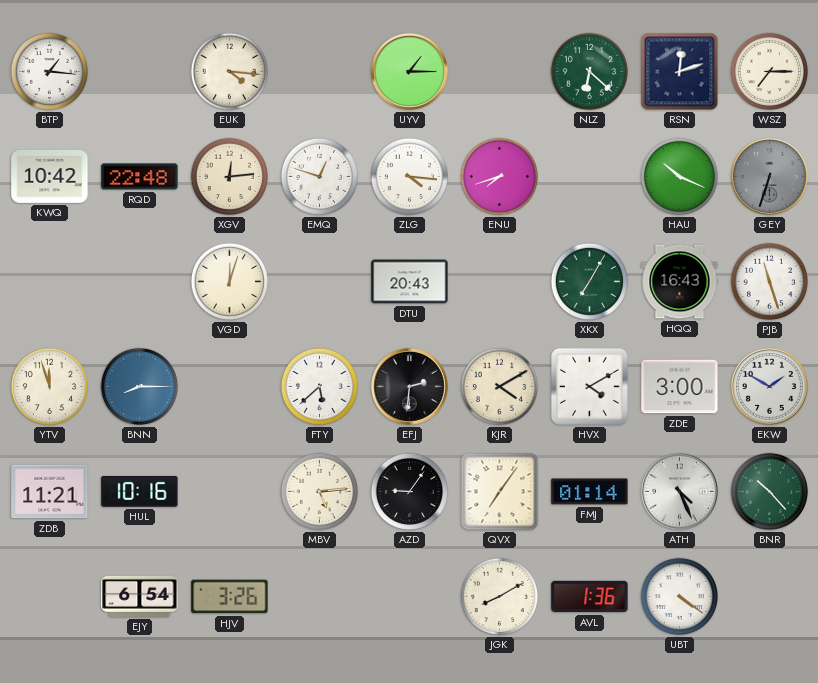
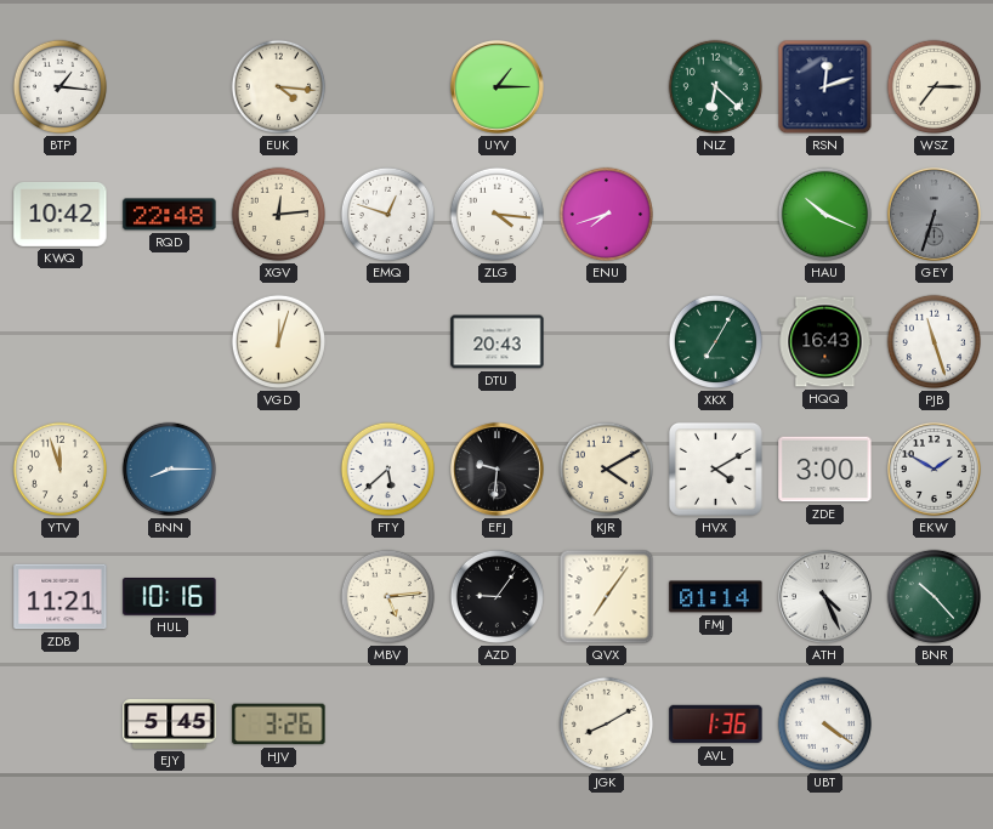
EFJ: 2:31 -> 9:31
EJY: 6:54 -> 5:45
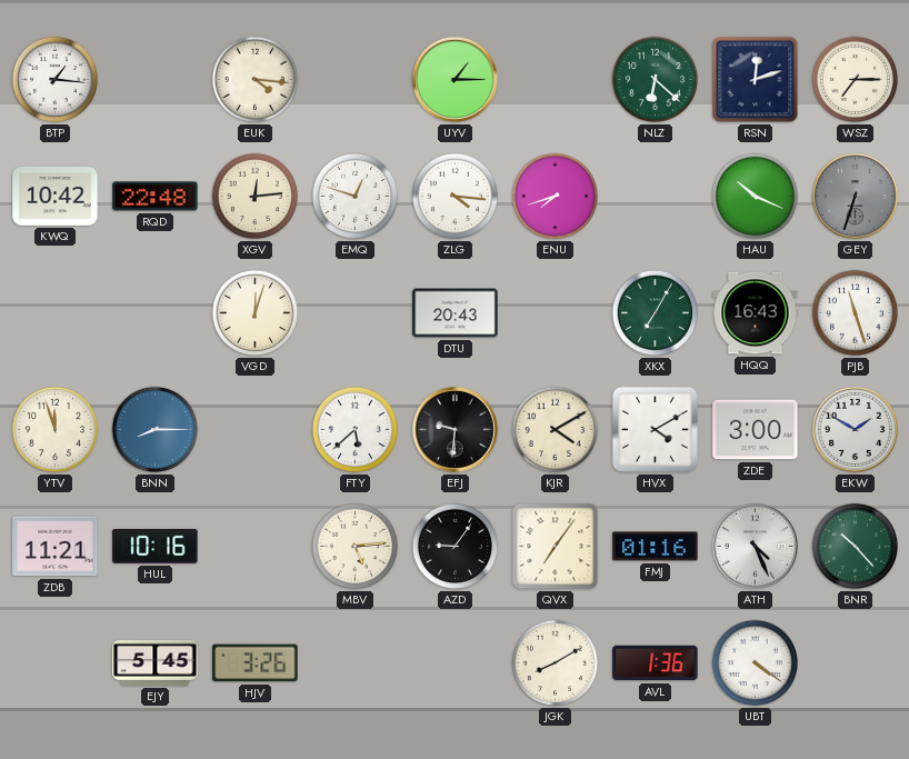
FMJ: 01:14 -> 01:16
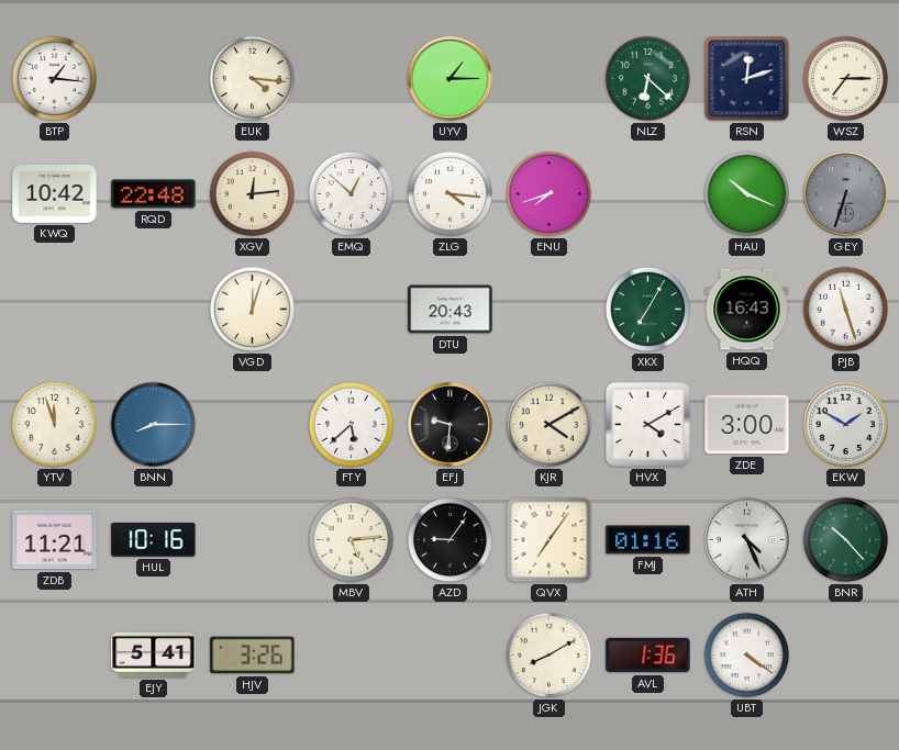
EMQ: 12:48 -> 12:52
EJY: 5:45 -> 5:41
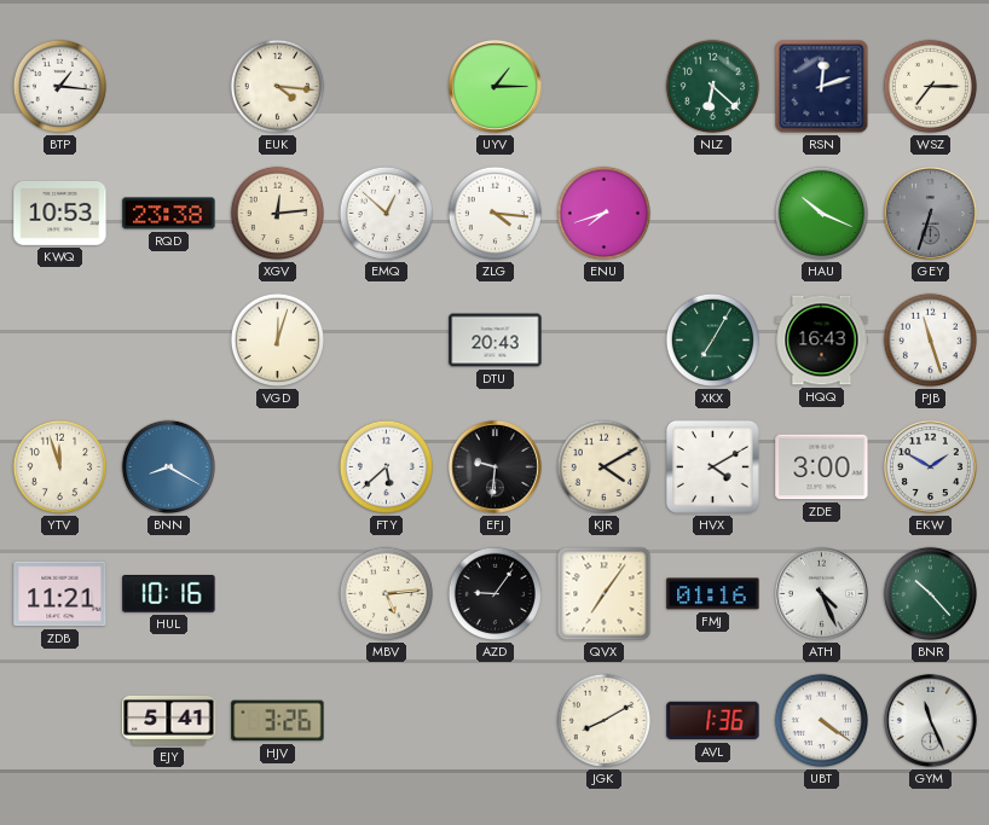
KWQ: 10:42 -> 10:53
RQD: 22:48 -> 23:38
BNN: 8:15 -> 8:20
GYM: none -> 11:26
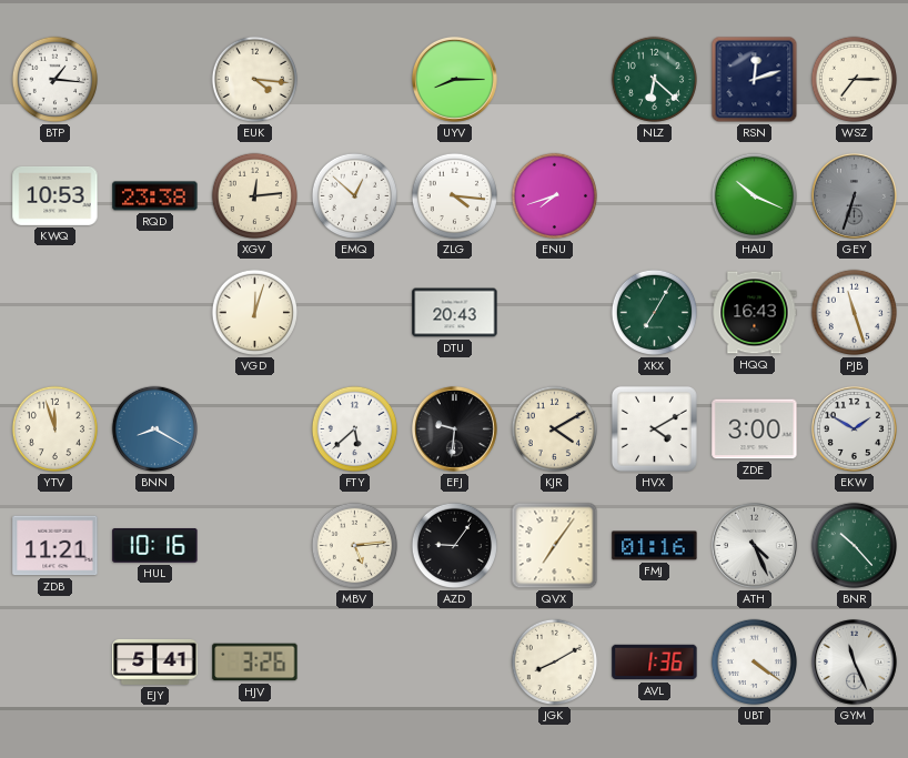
UYV: 1:15 -> 8:15
